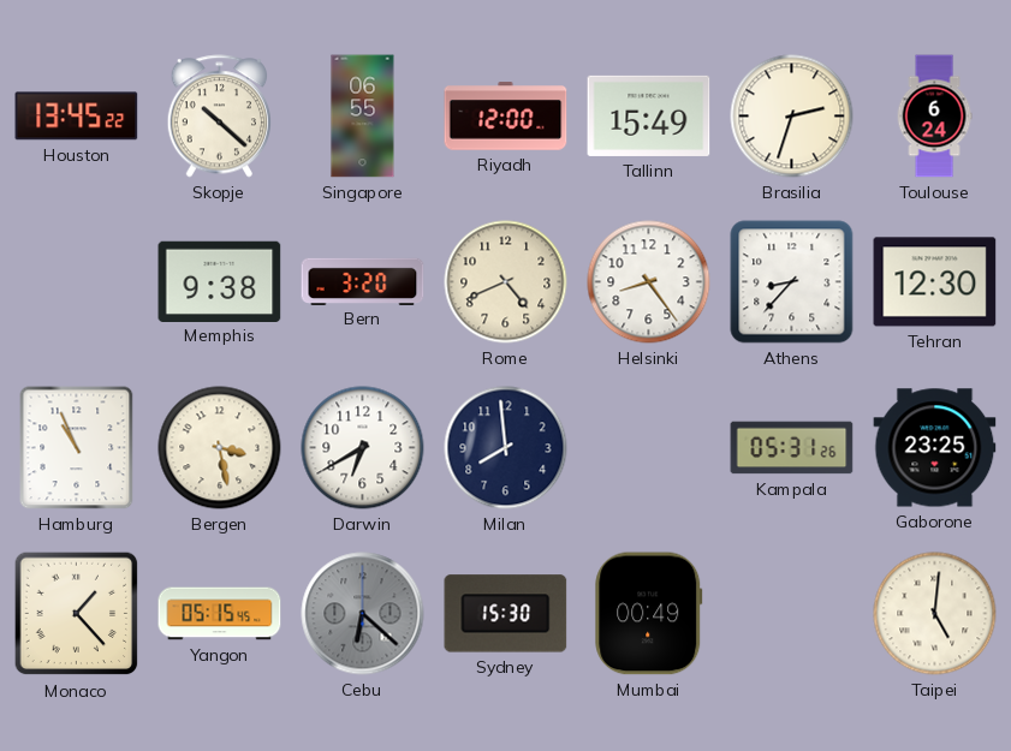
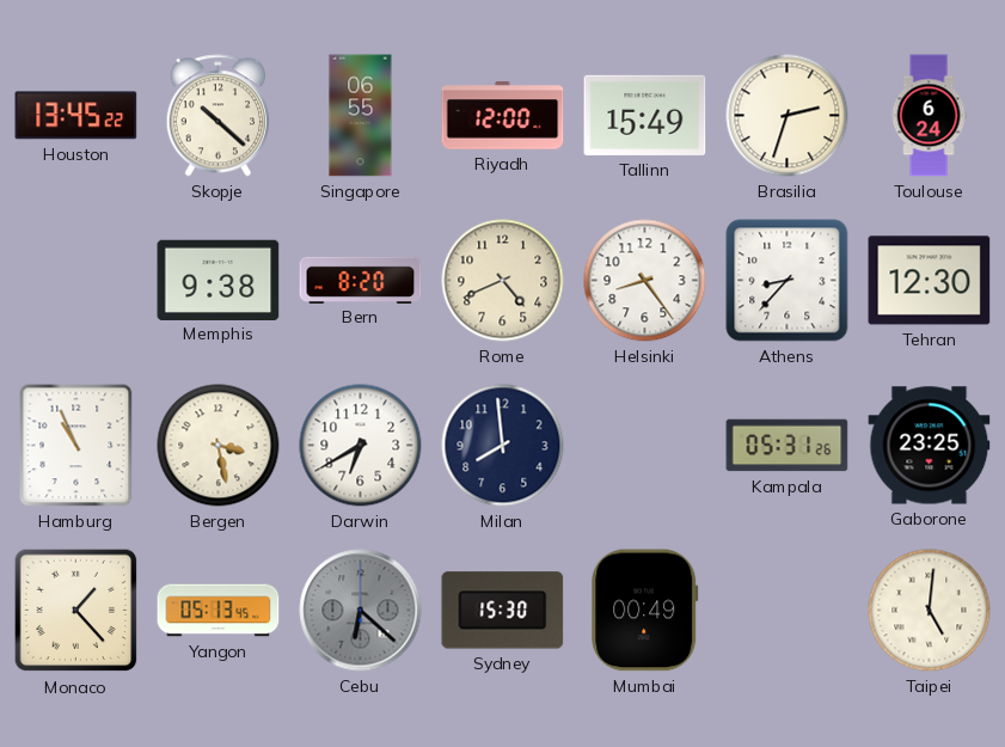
Bern: 3:20 -> 8:20
Yangon: 05:15 -> 05:13
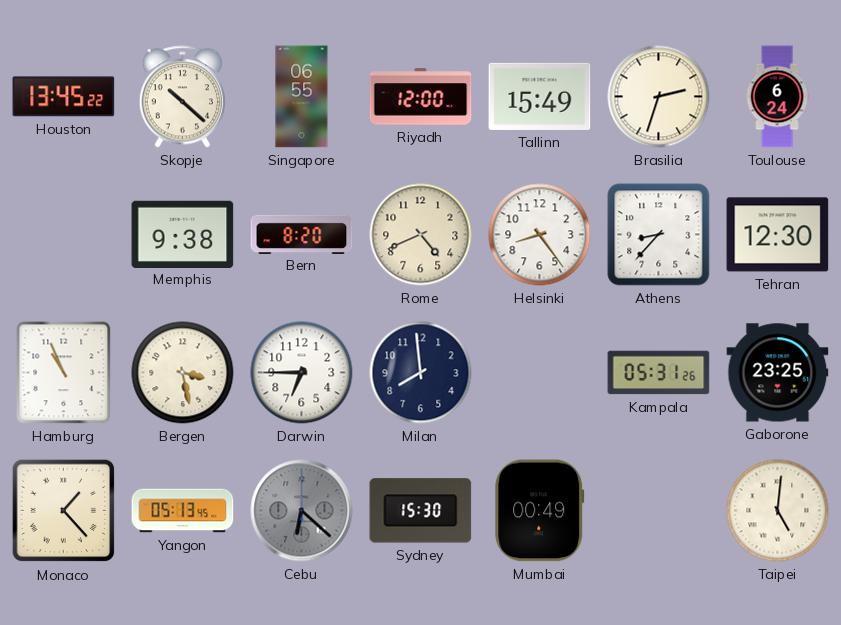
Darwin: 6:40 -> 6:45
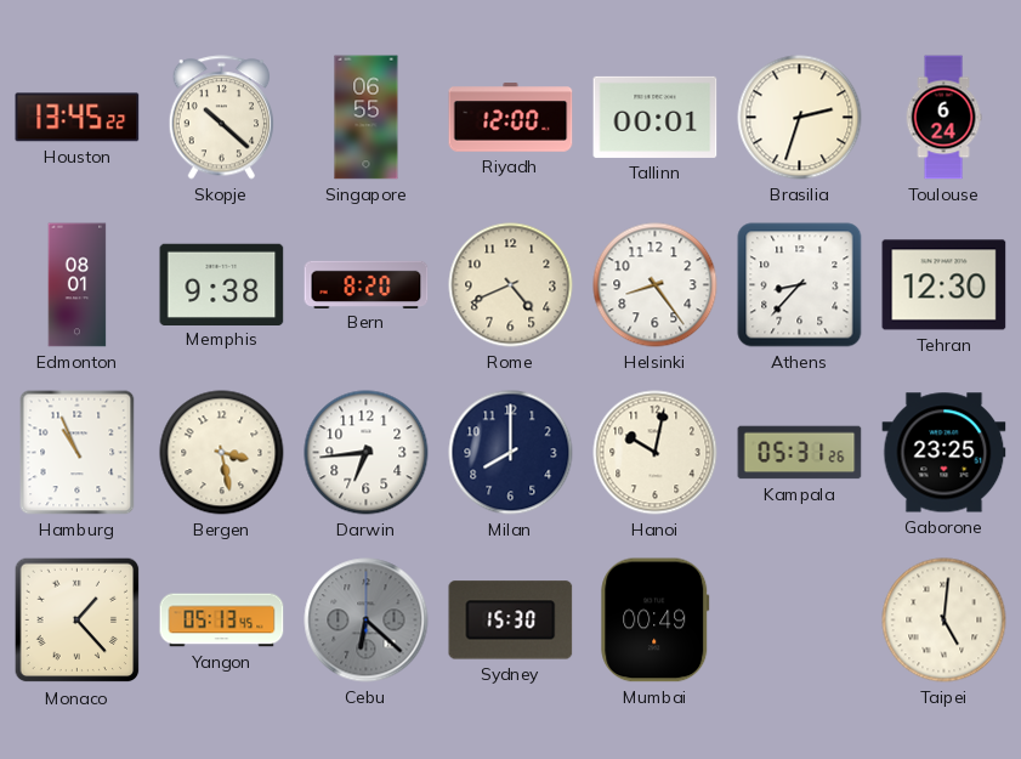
Tallinn: 15:49 -> 00:01
Edmonton: none -> 08:01
Darwin: 6:45 -> 6:44
Milan: 7:59 -> 8:00
Hanoi: none -> 10:02
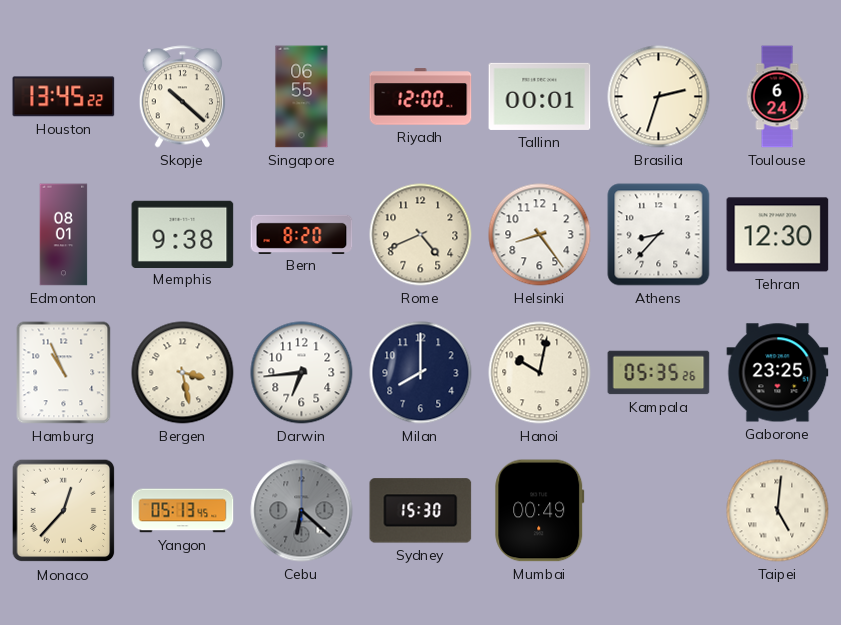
Kampala: 05:31 -> 05:35
Monaco: 1:23 -> 12:37
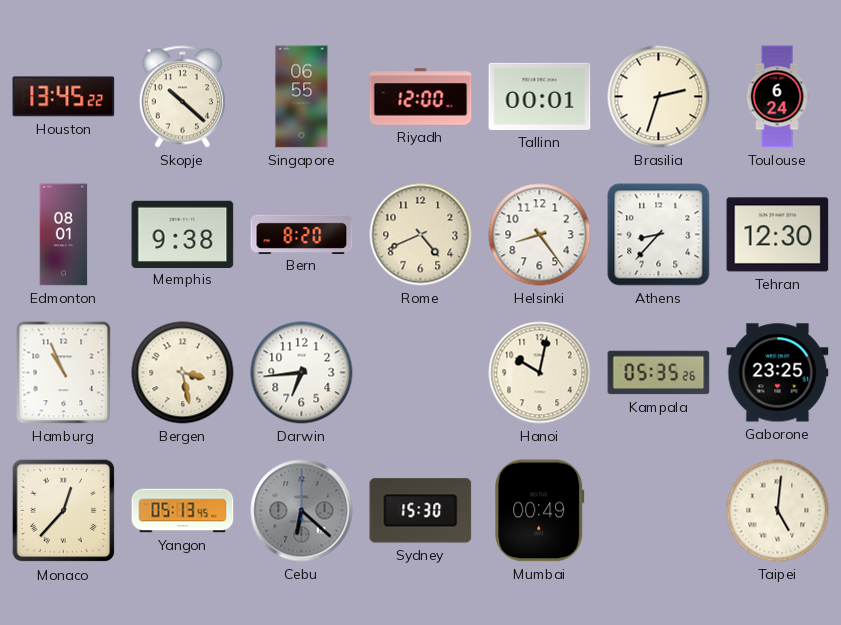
Milan: 8:00 -> none
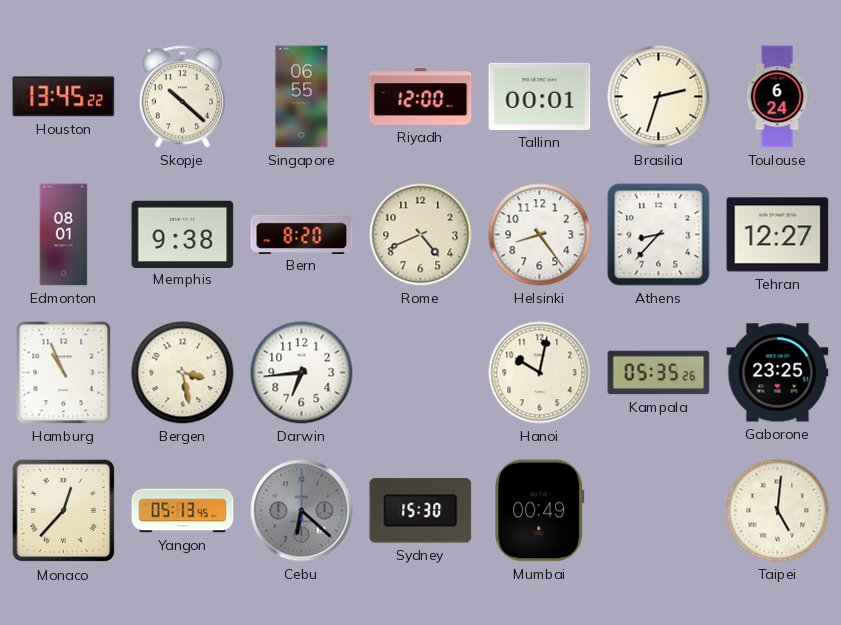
Tehran: 12:30 -> 12:27
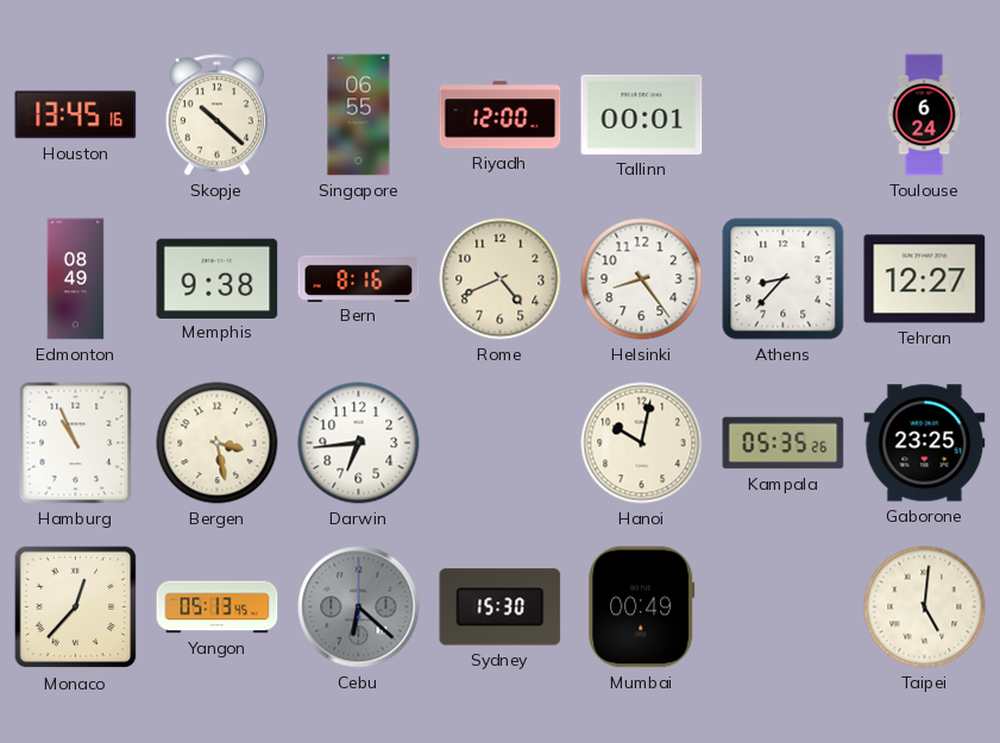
Houston: 13:45:22 -> 13:45:16
Brasilia: 2:33 -> none
Edmonton: 08:01 -> 08:49
Bern: 8:20 -> 8:16
